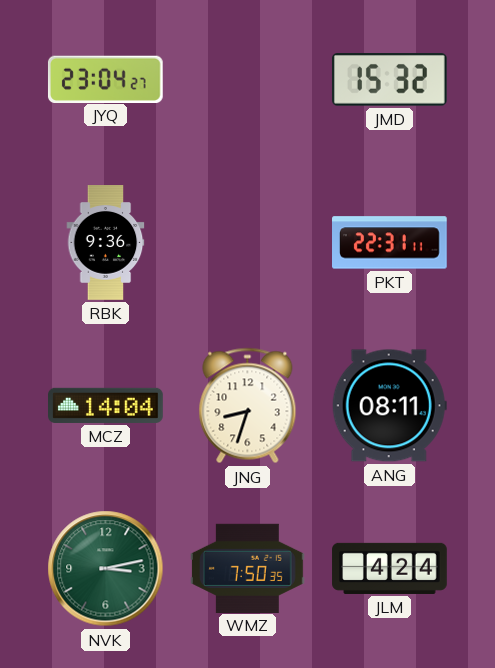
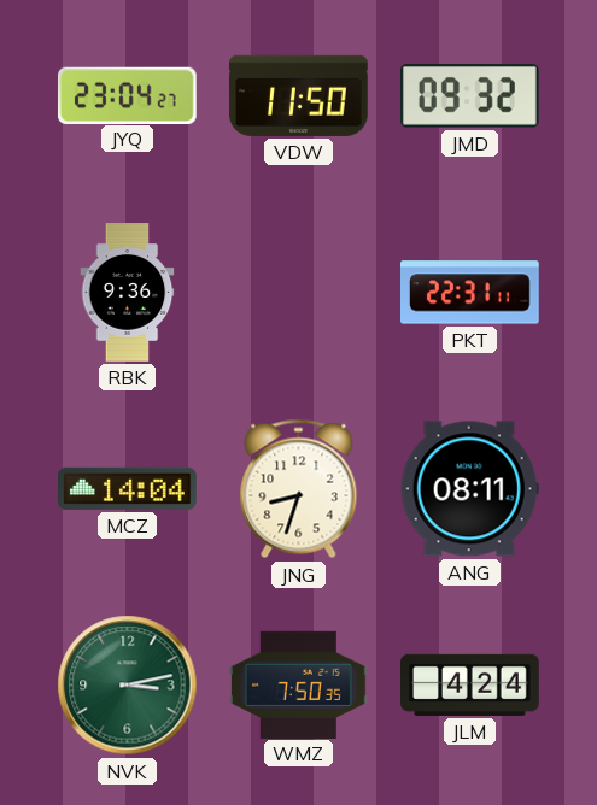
VDW: none -> 11:50
JMD: 15:32 -> 09:32
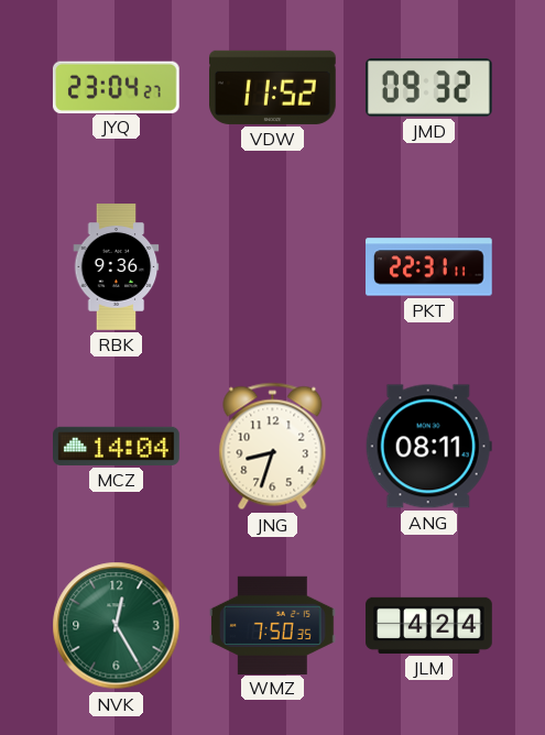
VDW: 11:50 -> 11:52
NVK: 3:13 -> 12:25
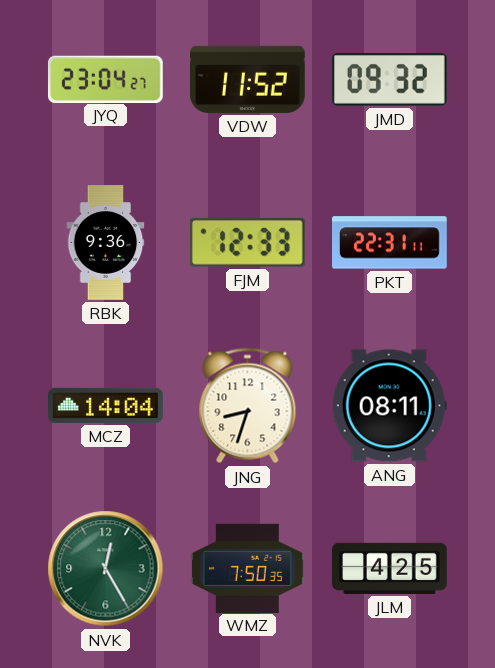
FJM: none -> 12:33
JLM: 4:24 -> 4:25
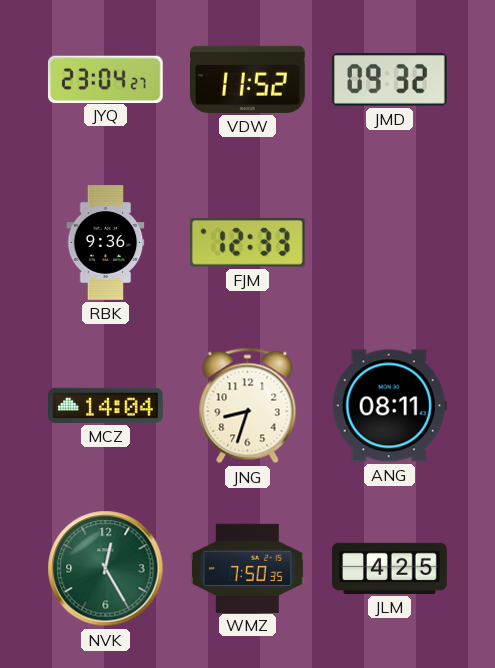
PKT: 22:31 -> none
